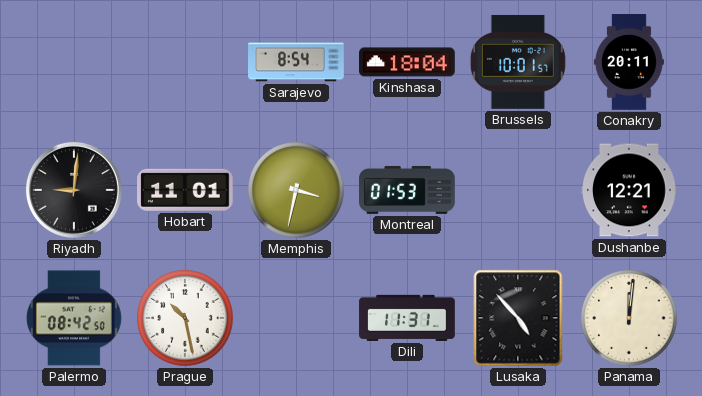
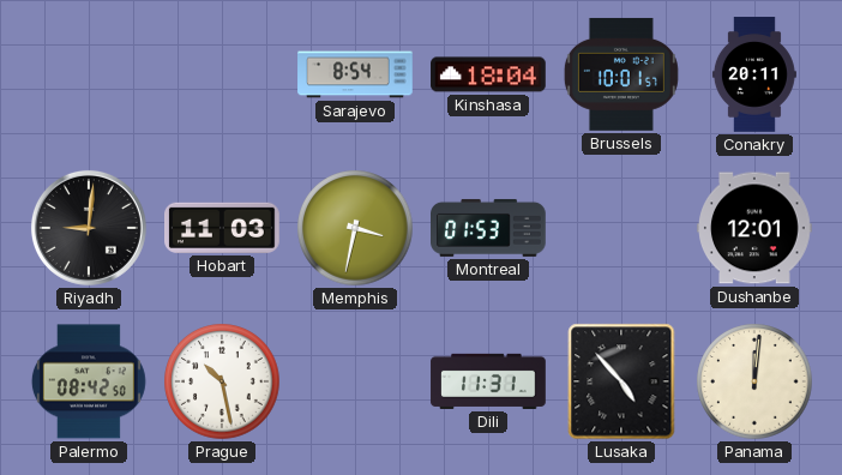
Hobart: 11:01 -> 11:03
Dushanbe: 12:21 -> 12:01
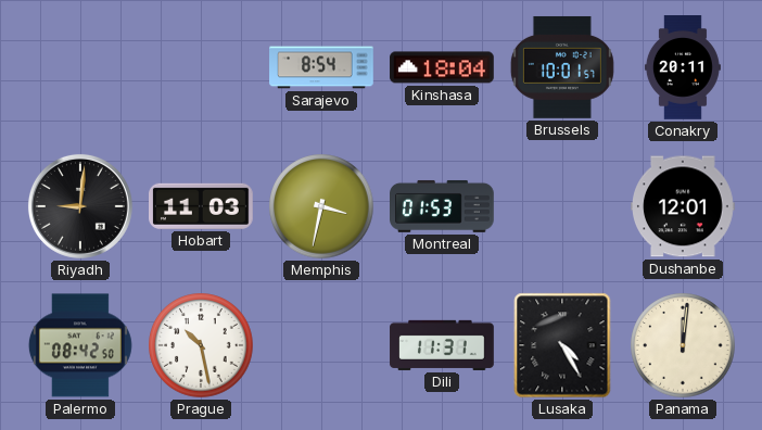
Lusaka: 4:53 -> 4:25
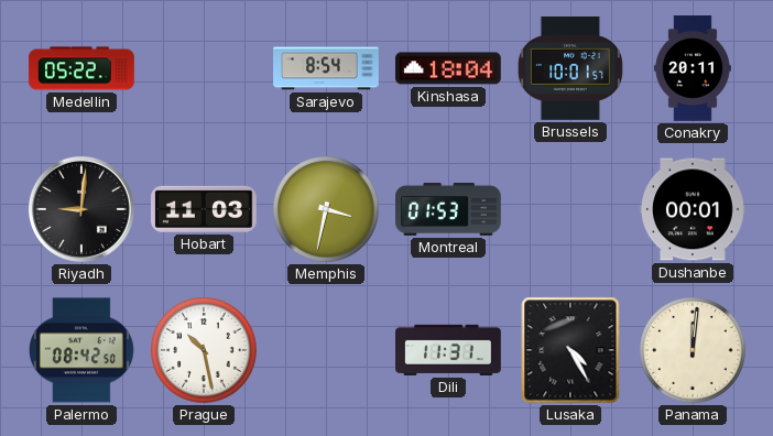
Medellin: none -> 05:22
Dushanbe: 12:01 -> 00:01
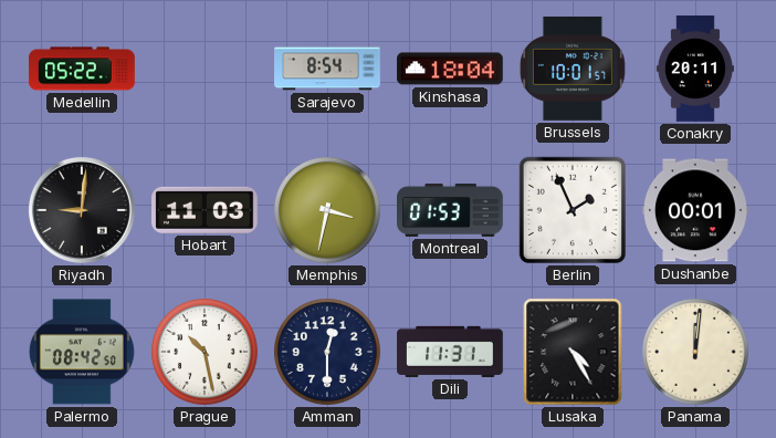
Berlin: none -> 1:56
Amman: none -> 12:30
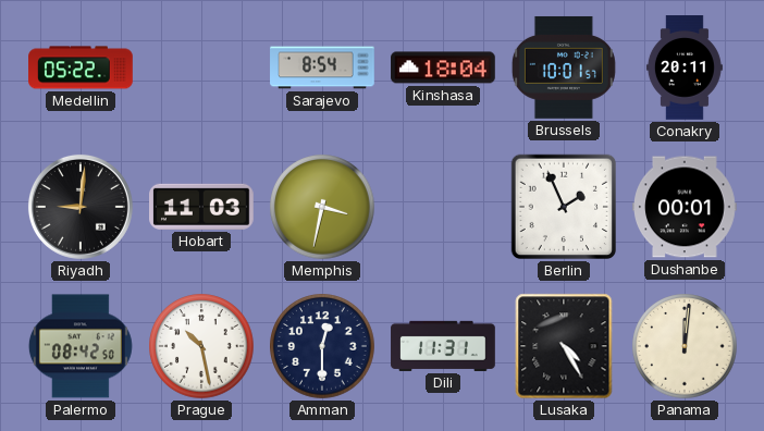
Montreal: 01:53 -> none
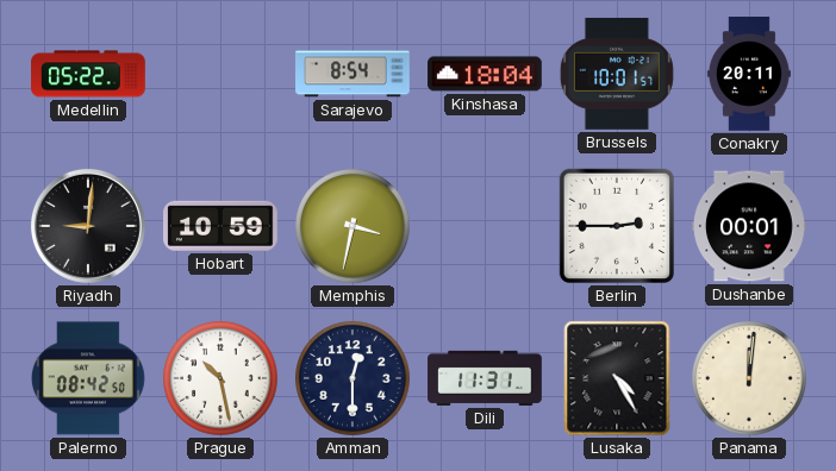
Hobart: 11:03 -> 10:59
Berlin: 1:56 -> 2:45
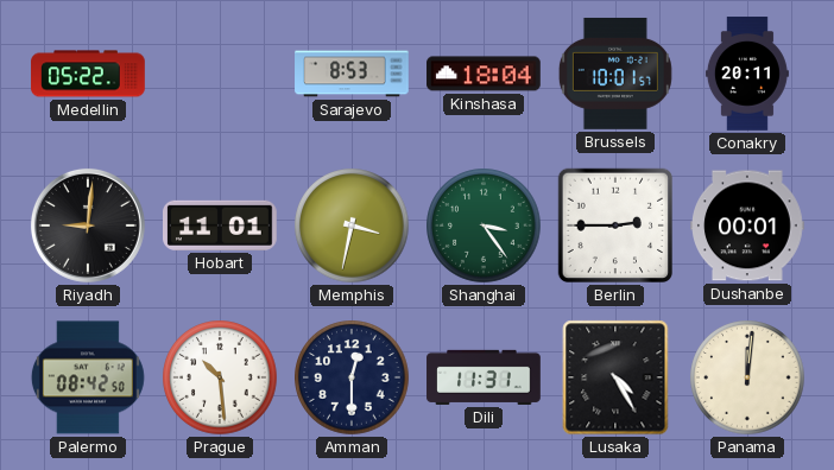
Sarajevo: 8:54 -> 8:53
Hobart: 10:59 -> 11:01
Shanghai: none -> 3:24
Prague: 10:28 -> 10:29
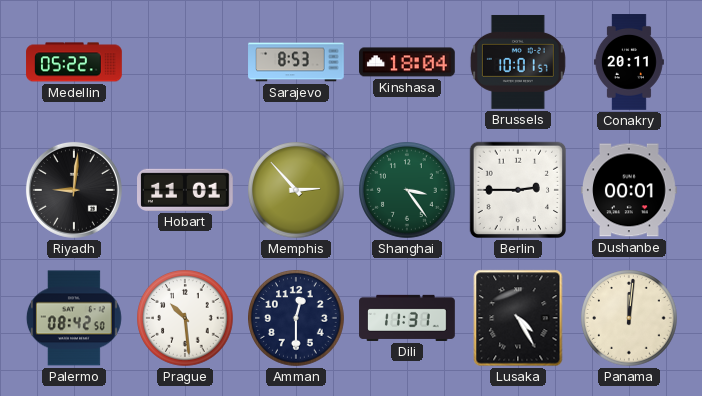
Memphis: 3:32 -> 2:53
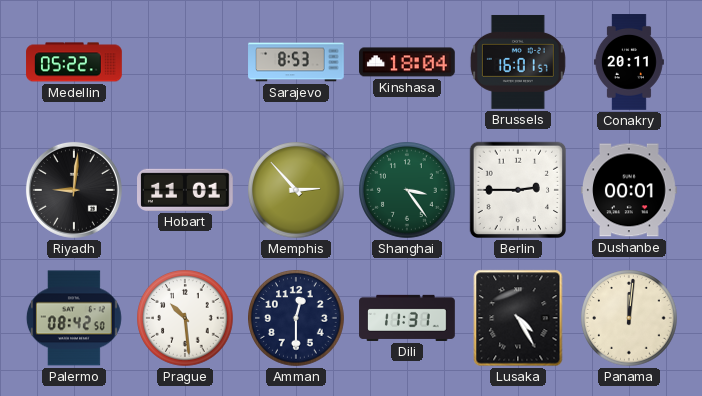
Brussels: 10:01 -> 16:01
